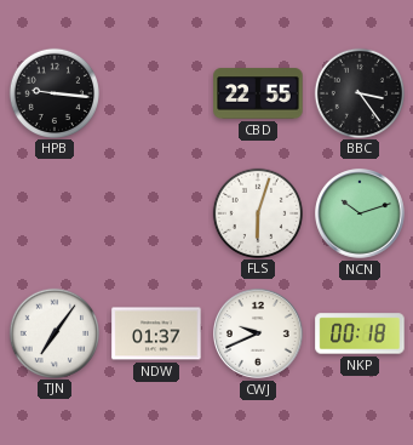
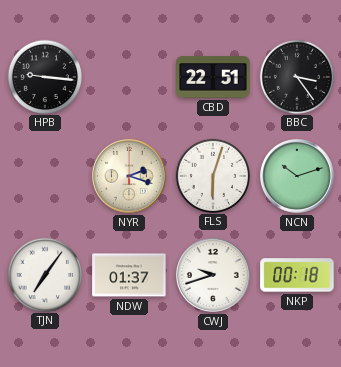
CBD: 22:55 -> 22:51
NYR: none -> 2:18
CWJ: 9:41 -> 9:42
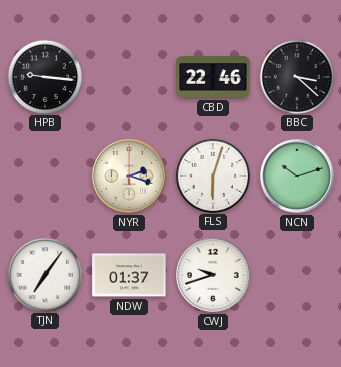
CBD: 22:51 -> 22:46
BBC: 3:24 -> 3:22
NKP: 00:18 -> none
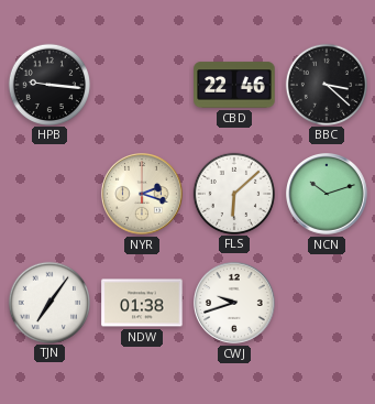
FLS: 6:03 -> 6:08
NDW: 01:37 -> 01:38
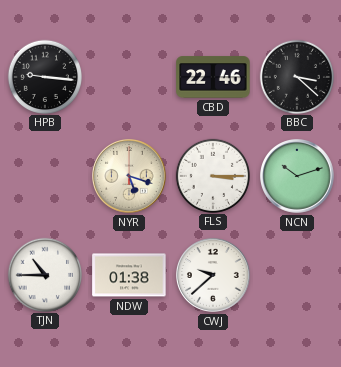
NYR: 2:18 -> 5:18
FLS: 6:08 -> 3:15
TJN: 7:06 -> 10:45
CWJ: 9:42 -> 9:38
